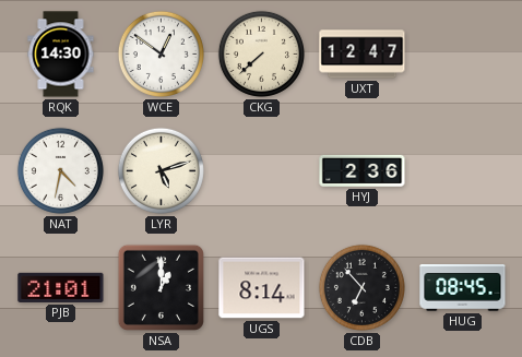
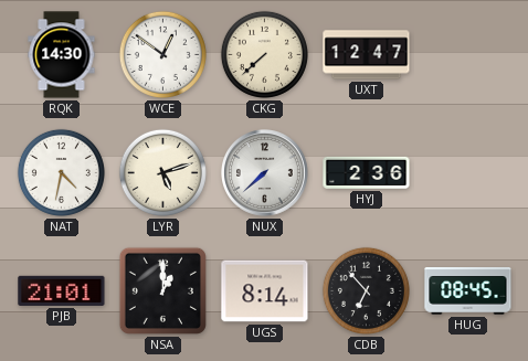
NUX: none -> 7:38
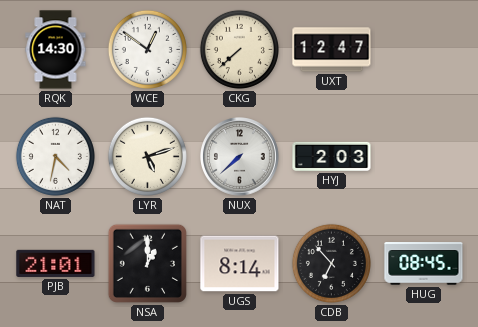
HYJ: 2:36 -> 2:03
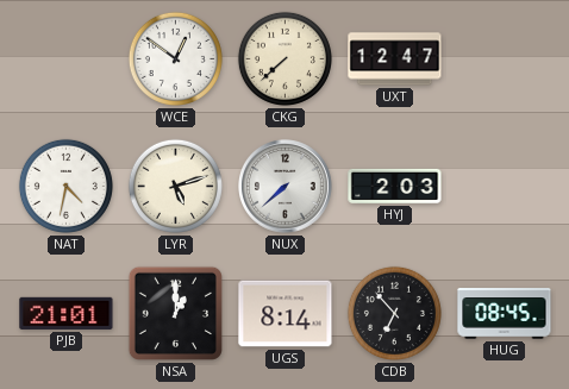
RQK: 14:30 -> none
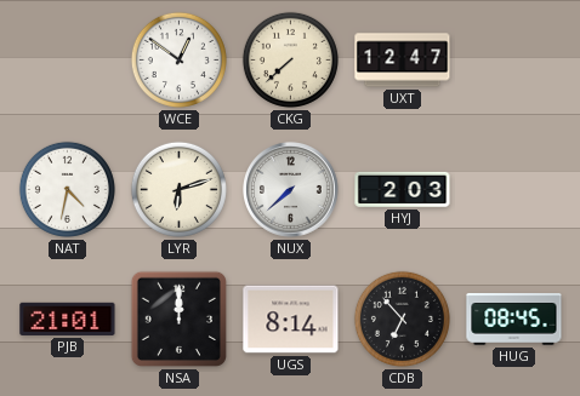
LYR: 5:12 -> 6:12
NSA: 1:00 -> 12:00
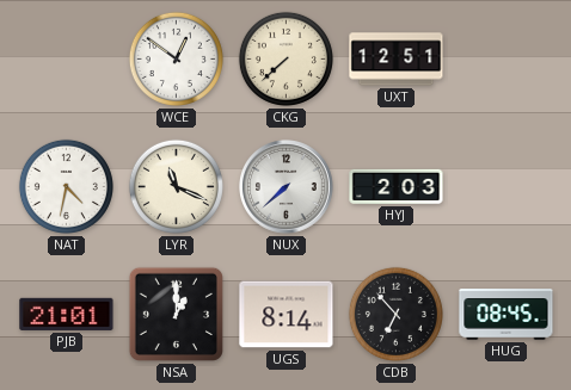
UXT: 12:47 -> 12:51
LYR: 6:12 -> 11:19
NSA: 12:00 -> 1:00
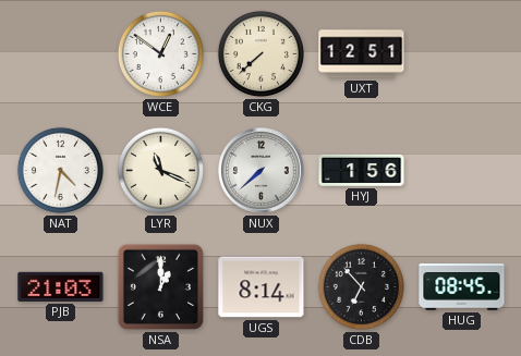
HYJ: 2:03 -> 1:56
PJB: 21:01 -> 21:03
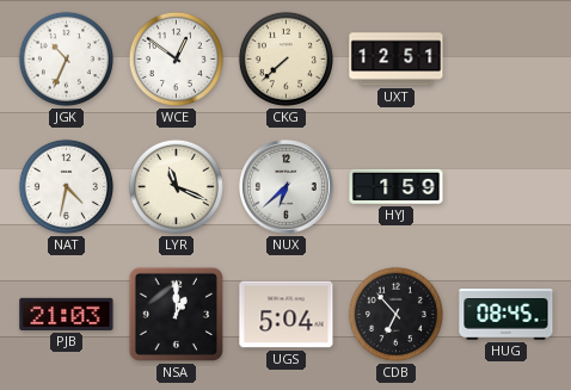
JGK: none -> 10:34
NUX: 7:38 -> 6:38
HYJ: 1:56 -> 1:59
UGS: 8:14 -> 5:04
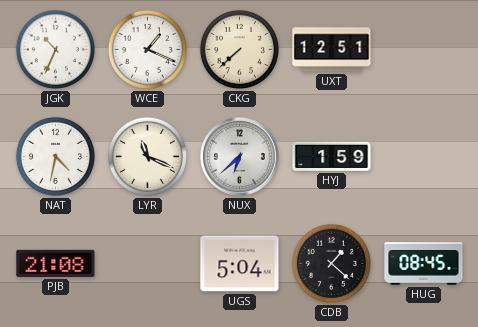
WCE: 12:51 -> 1:19
PJB: 21:03 -> 21:08
NSA: 1:00 -> none
CDB: 6:53 -> 1:22
